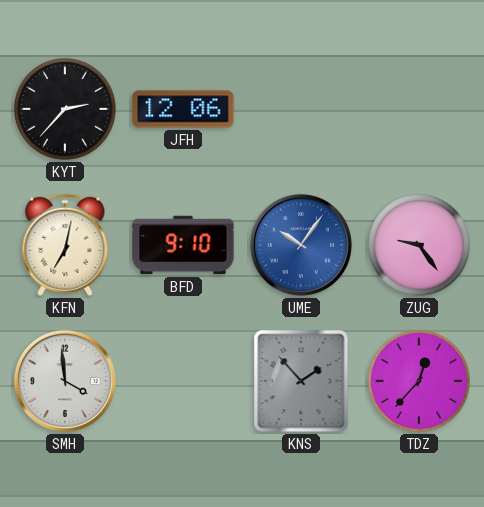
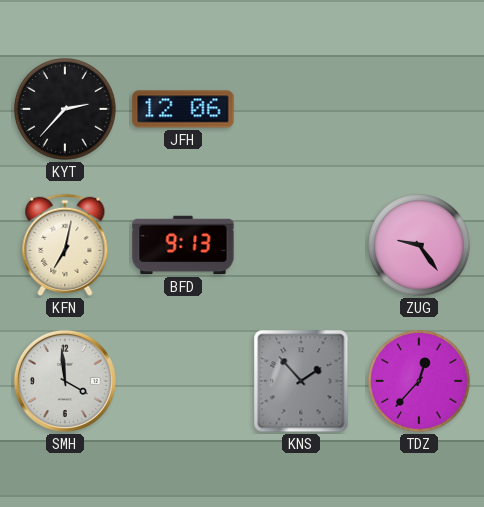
BFD: 9:10 -> 9:13
UME: 10:06 -> none
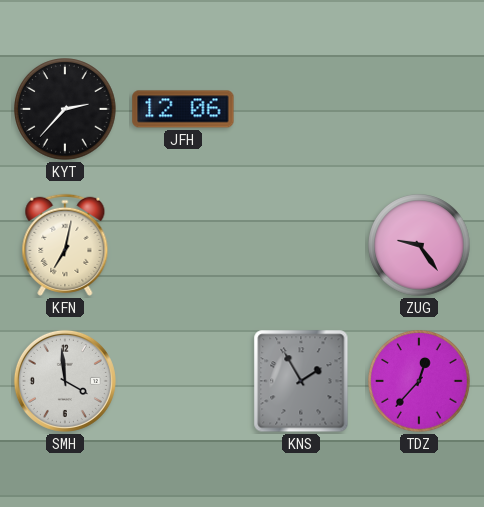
BFD: 9:13 -> none
KNS: 1:53 -> 1:55
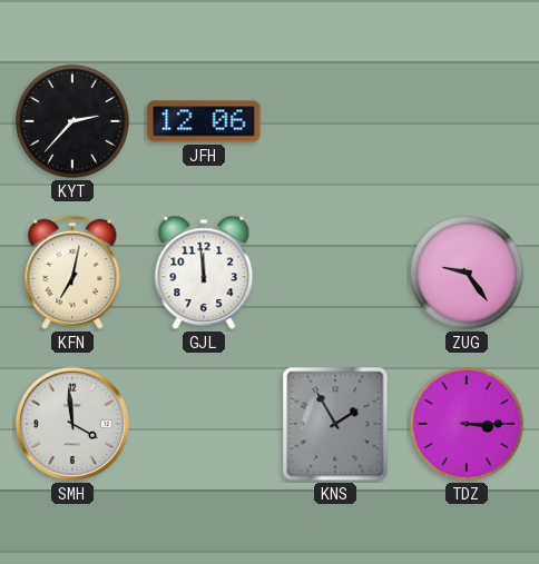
GJL: none -> 11:59
TDZ: 12:37 -> 3:15
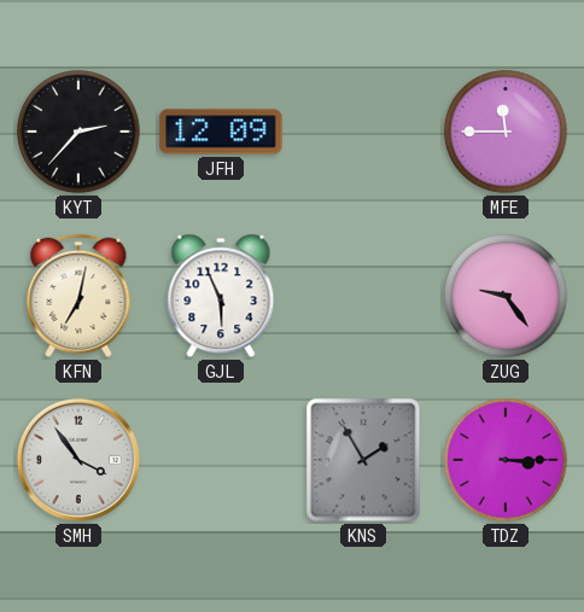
JFH: 12:06 -> 12:09
MFE: none -> 11:45
GJL: 11:59 -> 5:56
SMH: 3:59 -> 3:54
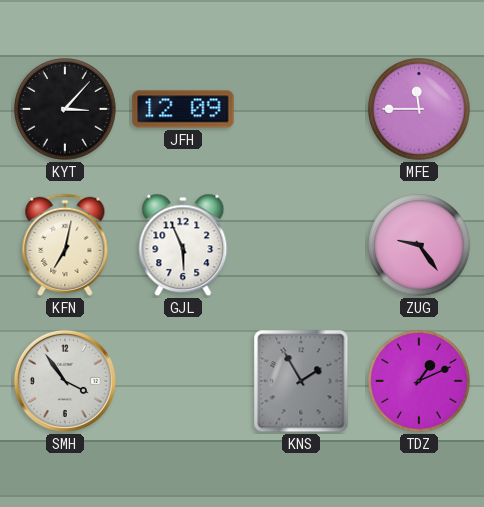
KYT: 2:37 -> 3:07
TDZ: 3:15 -> 1:11
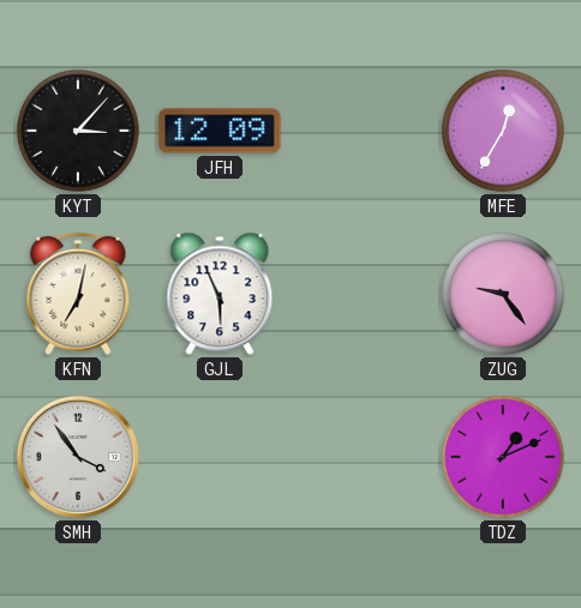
MFE: 11:45 -> 12:35
KNS: 1:55 -> none
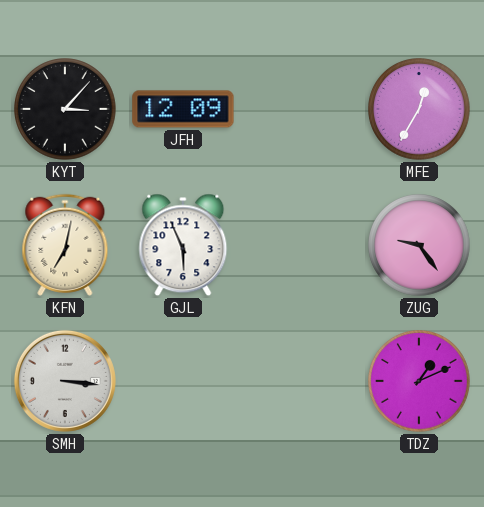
SMH: 3:54 -> 3:16
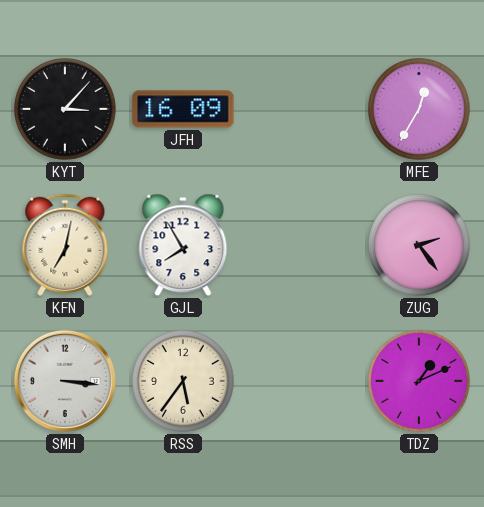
JFH: 12:09 -> 16:09
GJL: 5:56 -> 7:55
ZUG: 9:24 -> 2:24
RSS: none -> 5:36
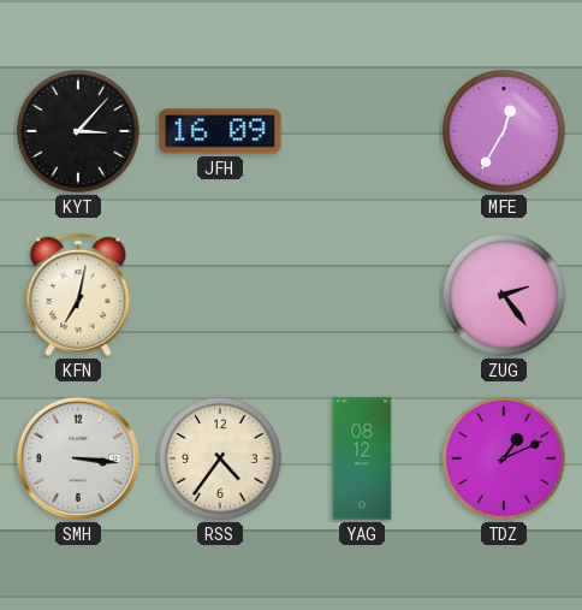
GJL: 7:55 -> none
RSS: 5:36 -> 4:36
YAG: none -> 08:12
